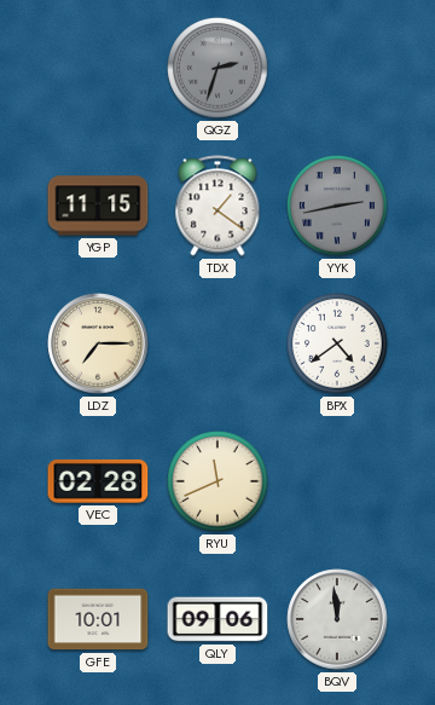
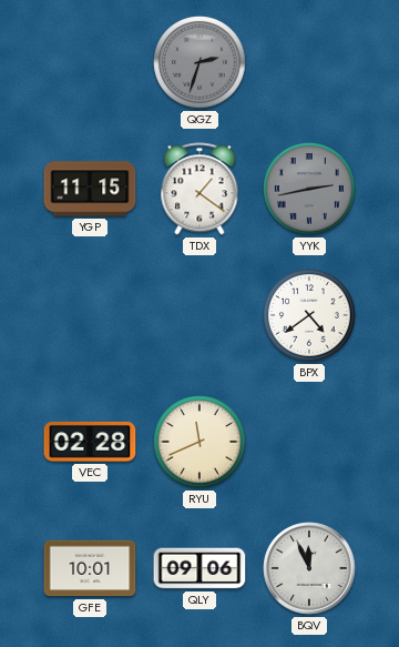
LDZ: 7:15 -> none
BQV: 11:59 -> 11:56
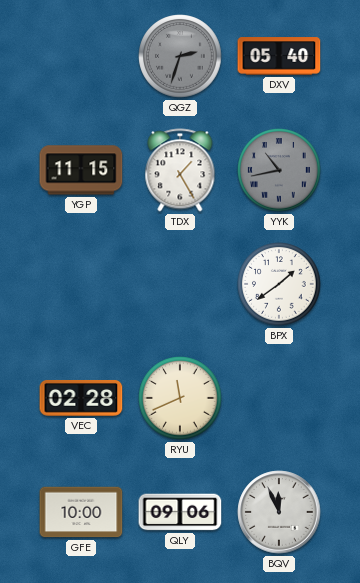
DXV: none -> 05:40
TDX: 1:21 -> 1:25
YYK: 2:43 -> 10:43
BPX: 4:39 -> 1:39
GFE: 10:01 -> 10:00
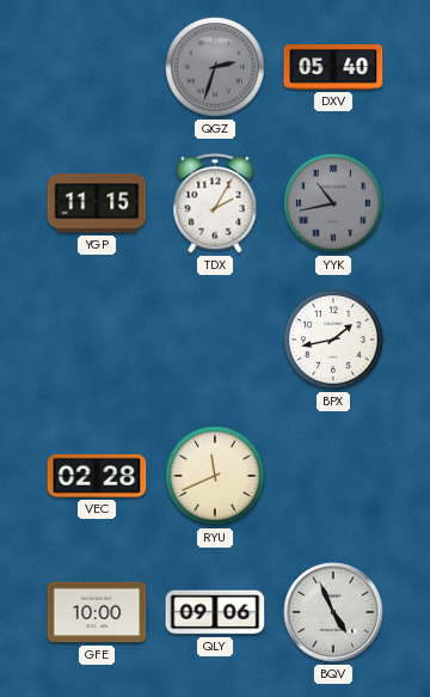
TDX: 1:25 -> 2:05
BPX: 1:39 -> 1:43
BQV: 11:56 -> 4:56
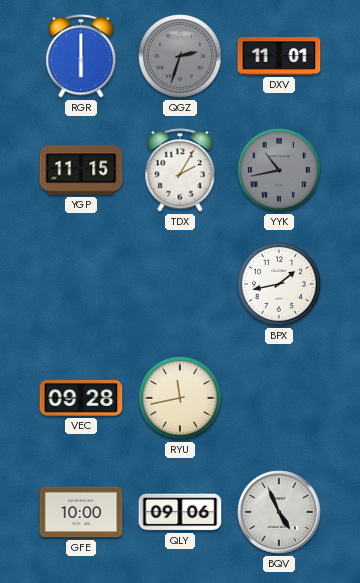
RGR: none -> 6:00
DXV: 05:40 -> 11:01
VEC: 02:28 -> 09:28
RYU: 11:41 -> 11:43
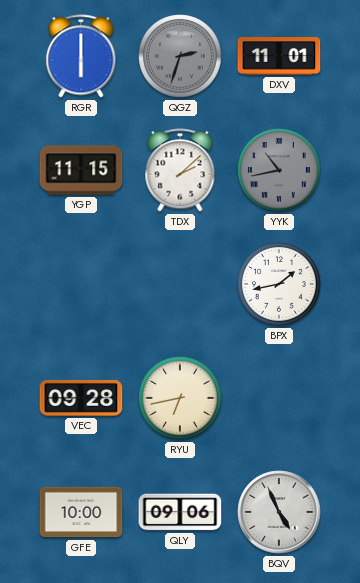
TDX: 2:05 -> 2:08
RYU: 11:43 -> 6:43
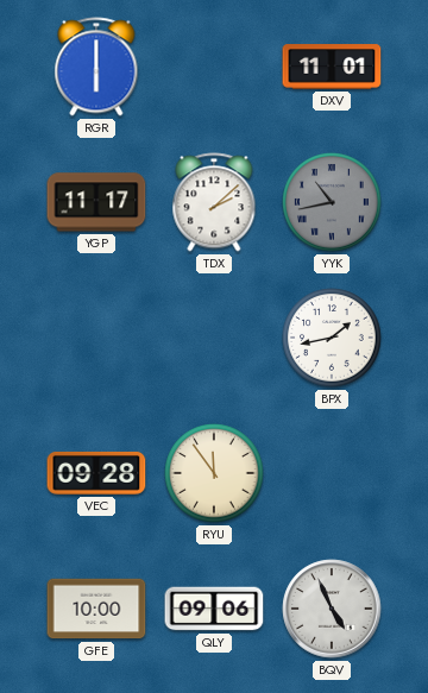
QGZ: 2:33 -> none
YGP: 11:15 -> 11:17
RYU: 6:43 -> 11:54
